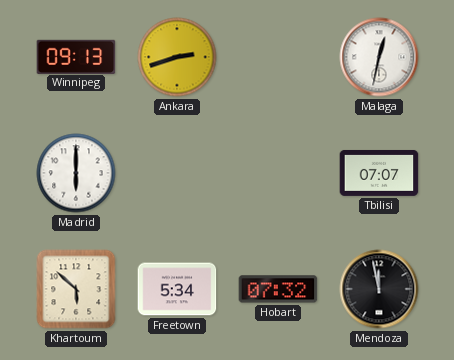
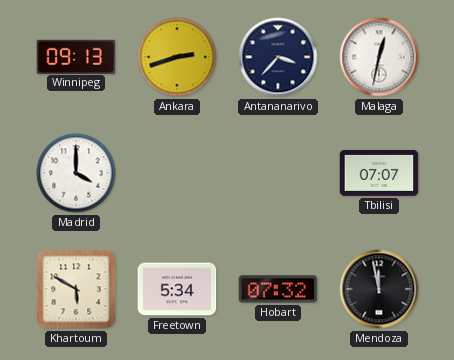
Antananarivo: none -> 3:37
Madrid: 6:00 -> 4:00
Khartoum: 5:52 -> 5:50
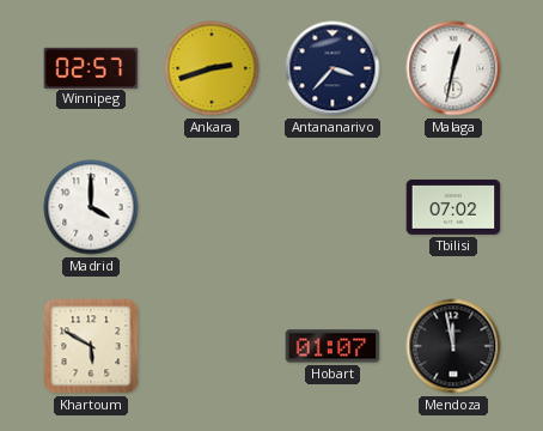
Winnipeg: 09:13 -> 02:57
Tbilisi: 07:07 -> 07:02
Freetown: 5:34 -> none
Hobart: 07:32 -> 01:07
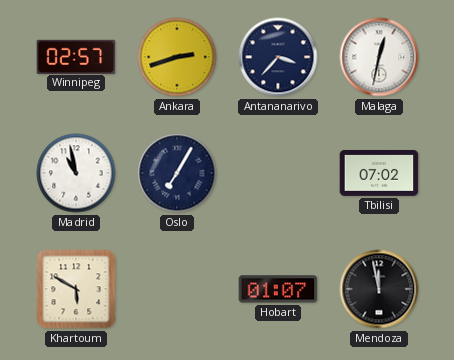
Madrid: 4:00 -> 10:58
Oslo: none -> 7:05
